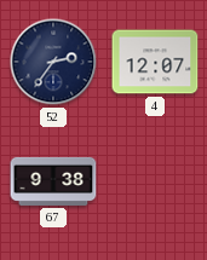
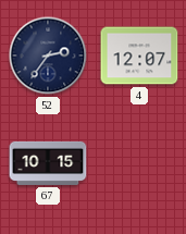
67: 9:38 -> 10:15
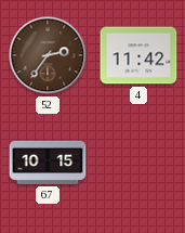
52 dial: navy -> brown
4: 12:07 -> 11:42
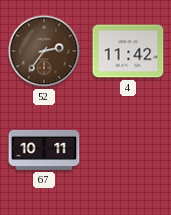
67: 10:15 -> 10:11
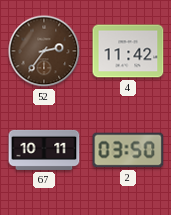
2: none -> 03:50
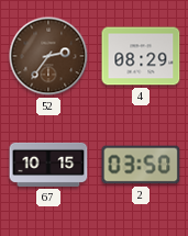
4: 11:42 -> 08:29
67: 10:11 -> 10:15
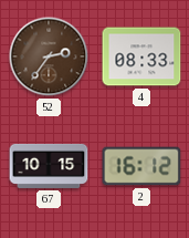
4: 08:29 -> 08:33
2: 03:50 -> 16:12
